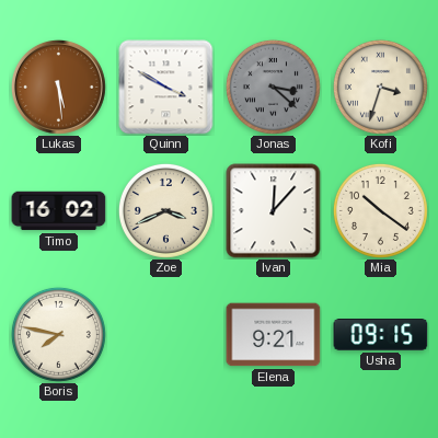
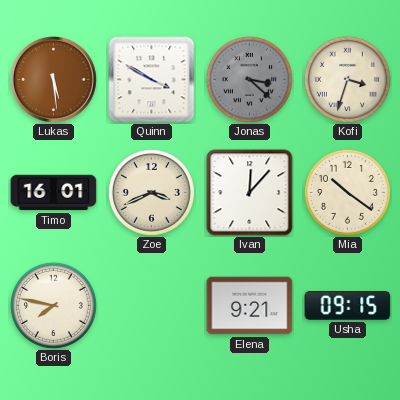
Timo: 16:02 -> 16:01
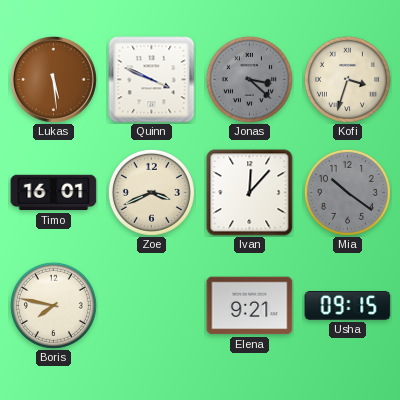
Quinn: 3:50 -> 3:49
Mia dial: cream -> grey
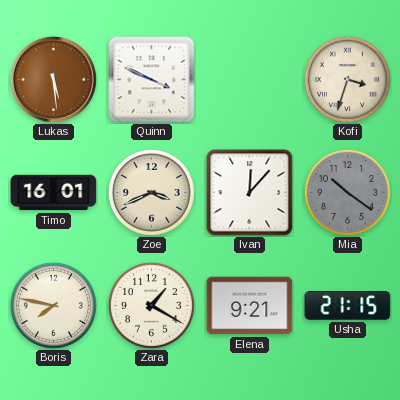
Jonas: 3:22 -> none
Zara: none -> 1:20
Usha: 09:15 -> 21:15
